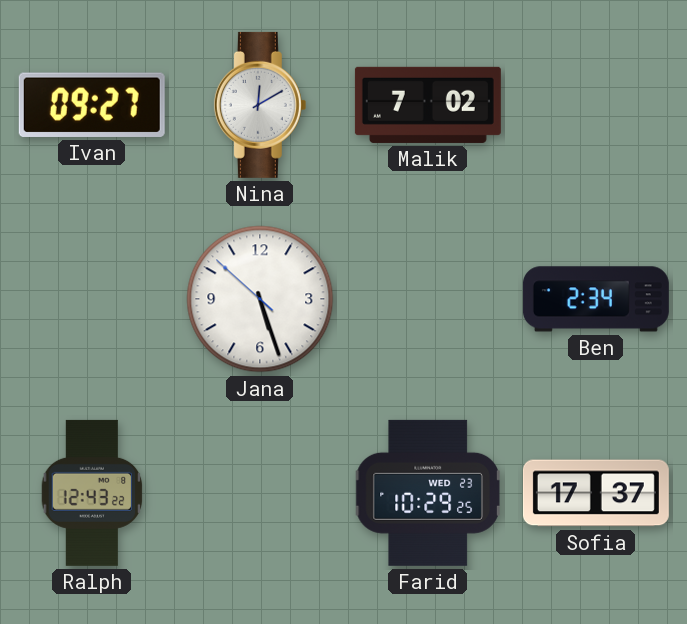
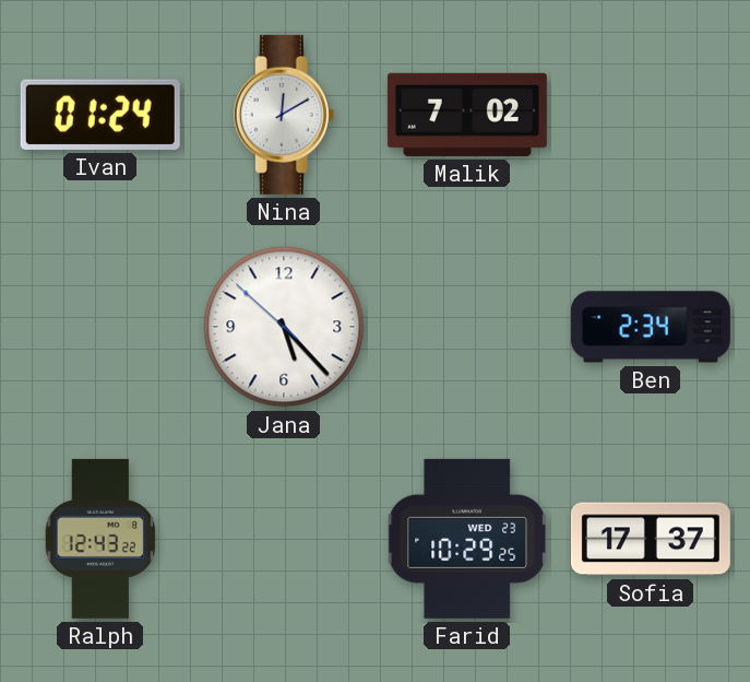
Ivan: 09:27 -> 01:24
Jana: 5:26 -> 5:22
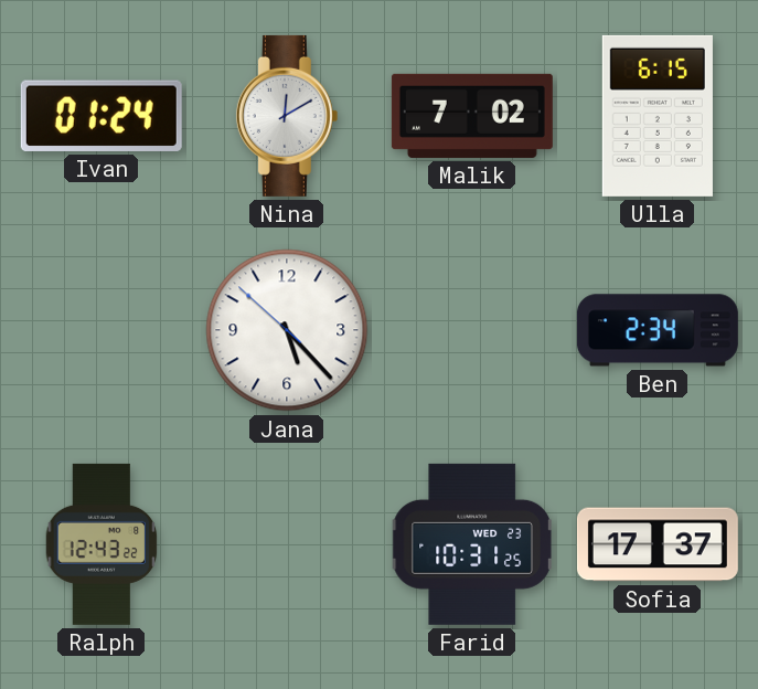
Ulla: none -> 6:15
Farid: 10:29 -> 10:31
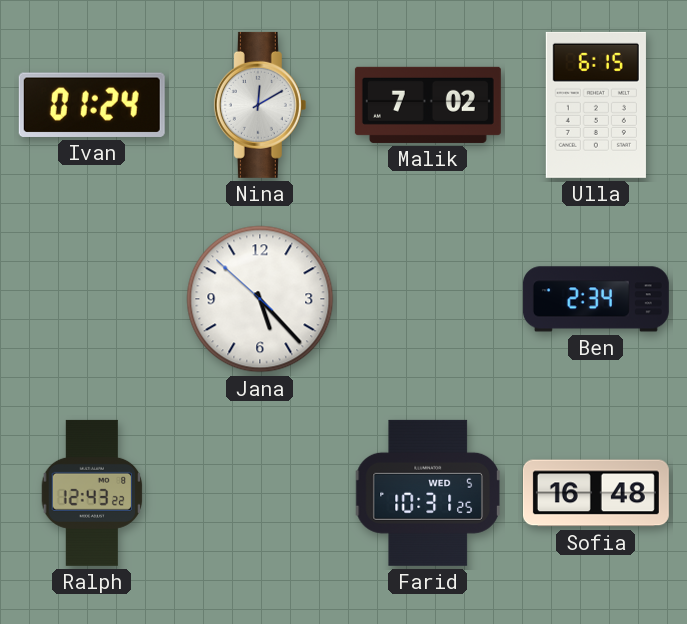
Farid date: WED 23 -> WED 5
Sofia: 17:37 -> 16:48
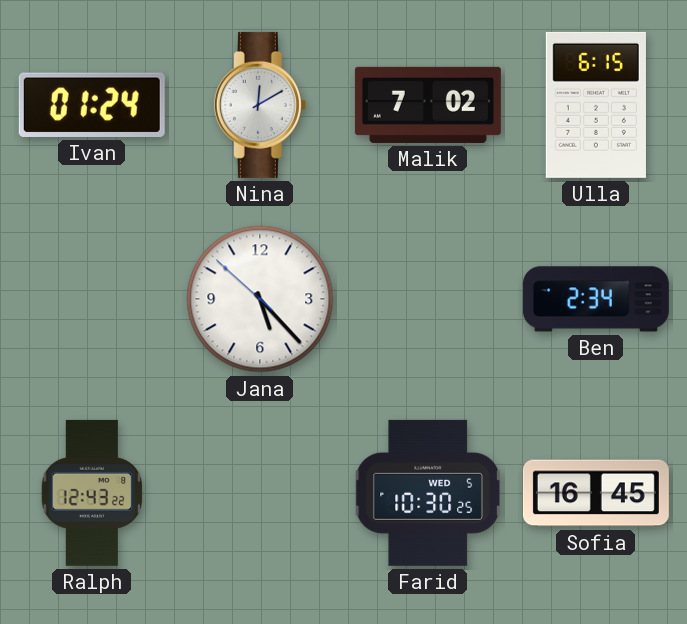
Farid: 10:31 -> 10:30
Sofia: 16:48 -> 16:45
